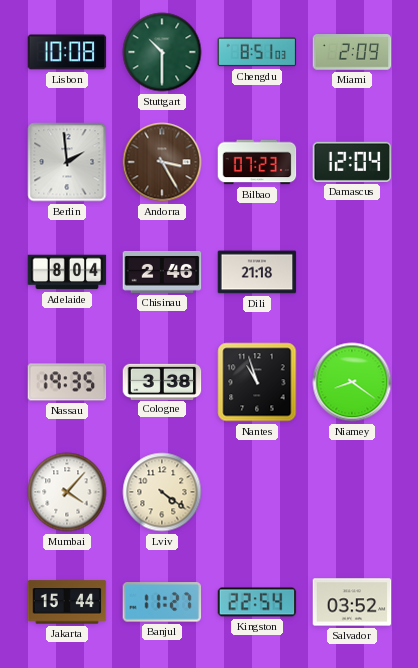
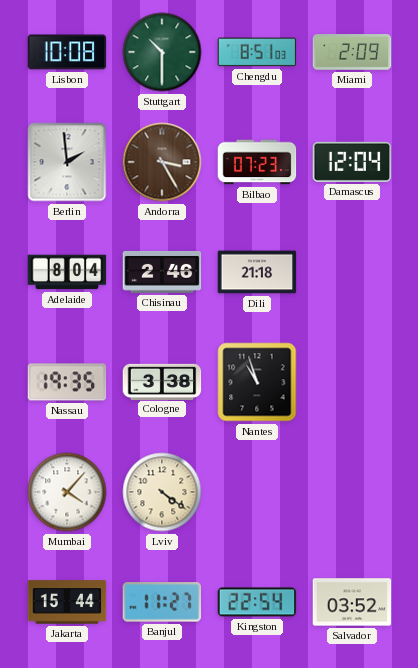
Niamey: 8:21 -> none
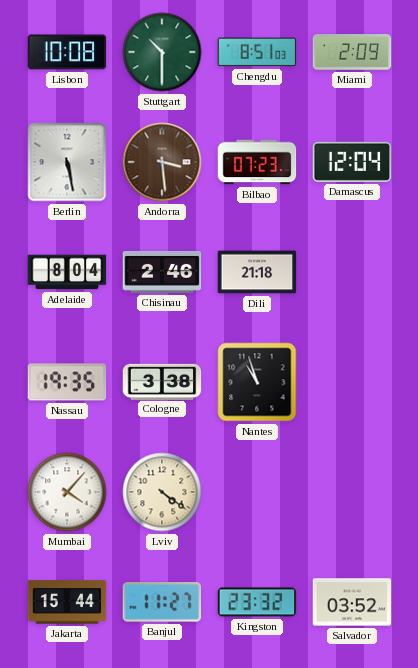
Berlin: 1:59 -> 5:28
Andorra: 3:25 -> 3:29
Kingston: 22:54 -> 23:32
